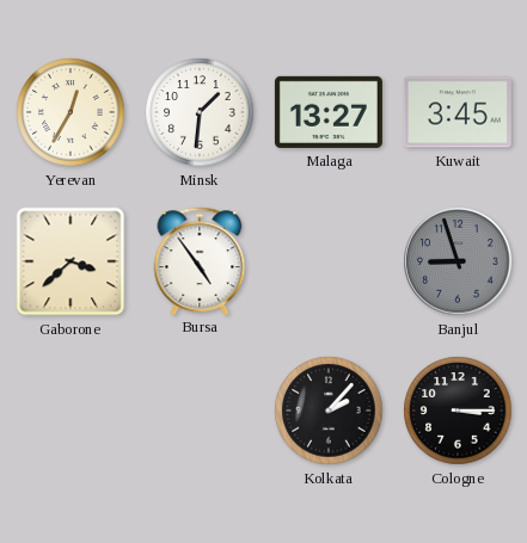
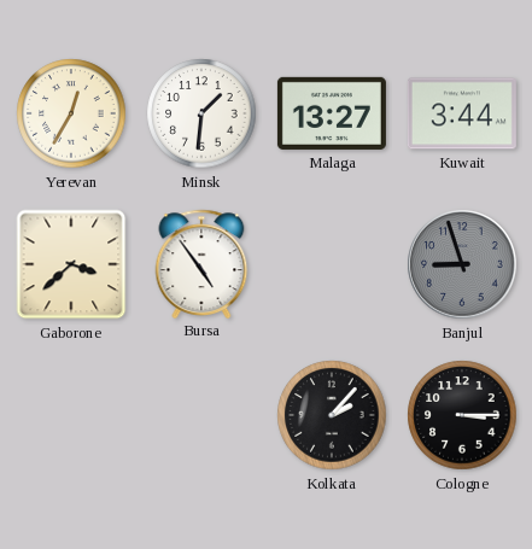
Kuwait: 3:45 -> 3:44
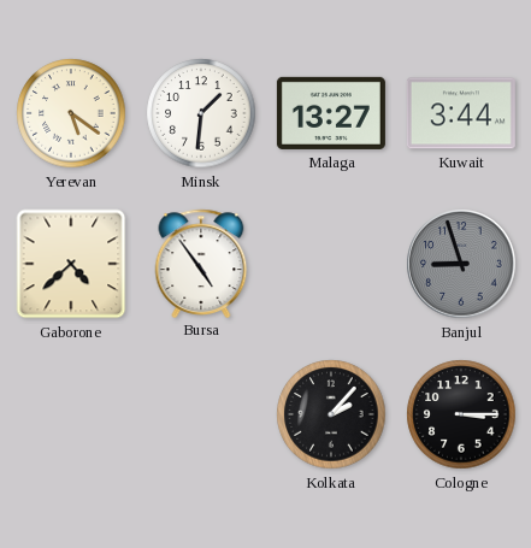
Yerevan: 12:35 -> 5:21
Gaborone: 3:38 -> 4:38
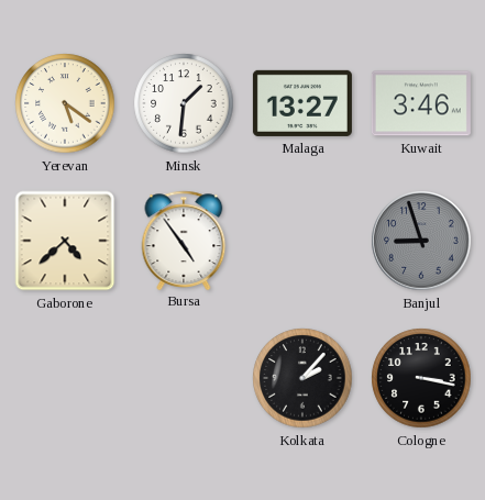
Kuwait: 3:44 -> 3:46
Cologne: 3:15 -> 3:17
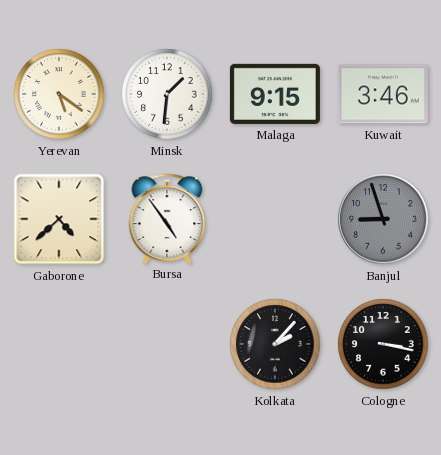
Malaga: 13:27 -> 9:15
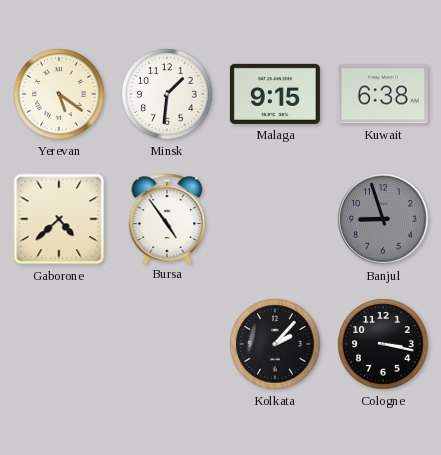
Kuwait: 3:46 -> 6:38
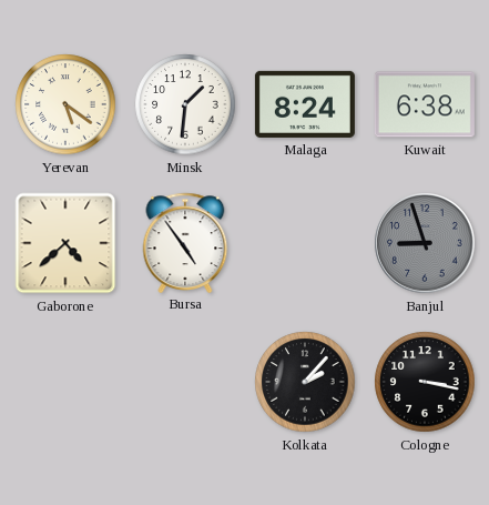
Malaga: 9:15 -> 8:24
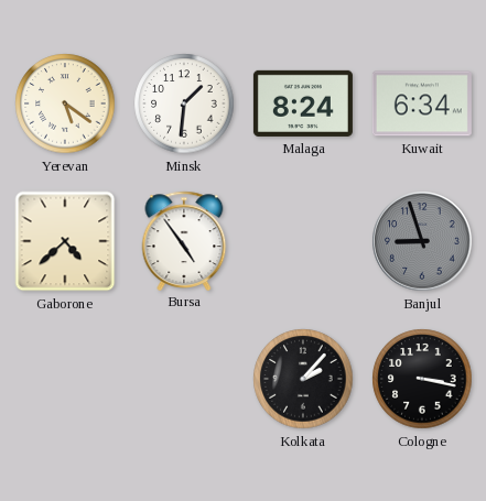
Kuwait: 6:38 -> 6:34
